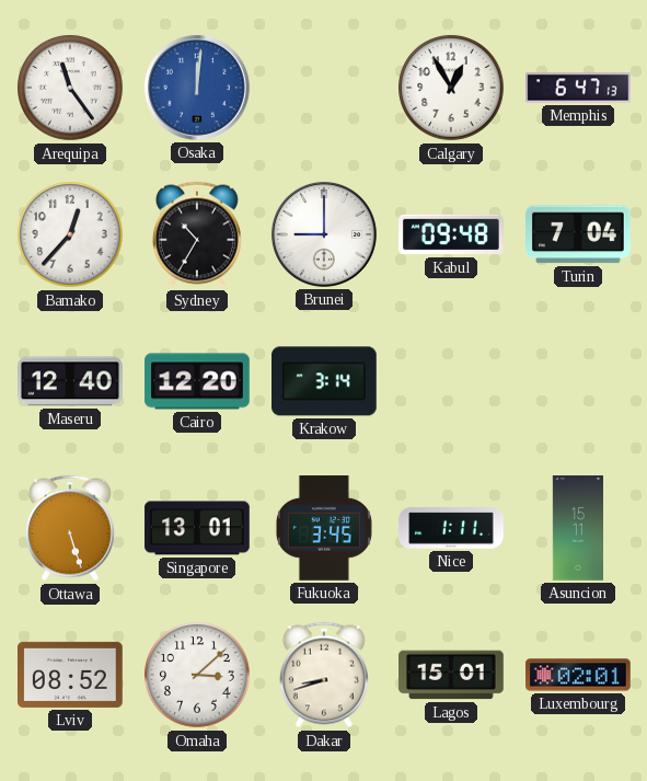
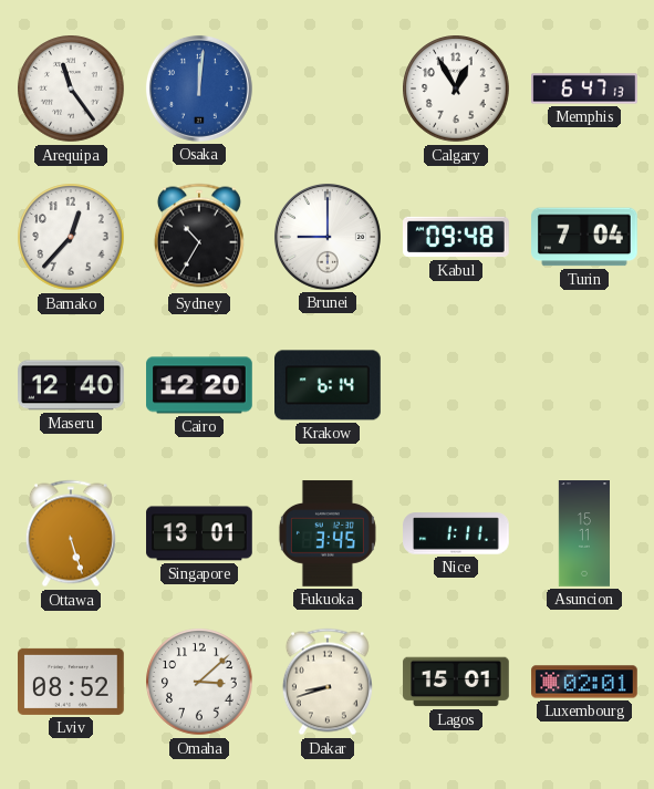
Krakow: 3:14 -> 6:14
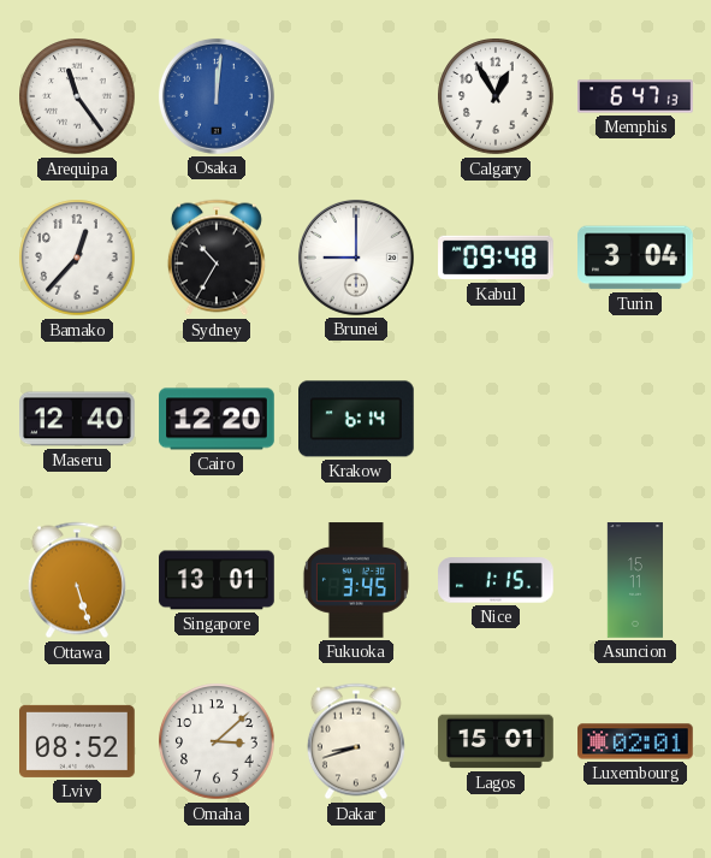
Turin: 7:04 -> 3:04
Nice: 1:11 -> 1:15
